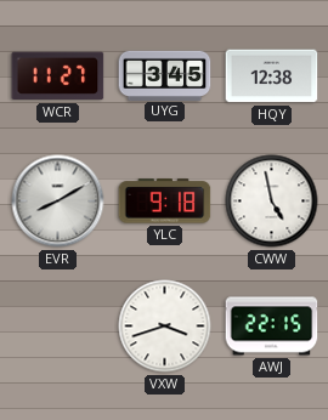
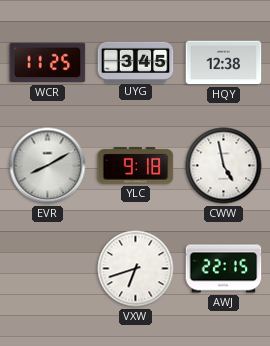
WCR: 11:27 -> 11:25
VXW: 3:42 -> 6:42
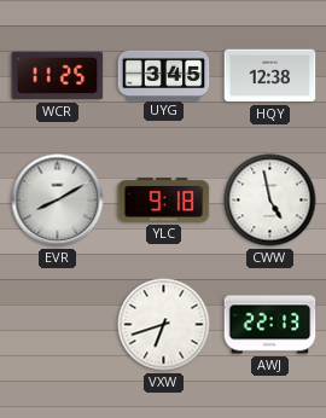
AWJ: 22:15 -> 22:13
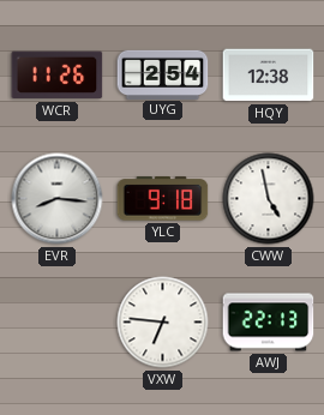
WCR: 11:25 -> 11:26
UYG: 3:45 -> 2:54
EVR: 8:10 -> 8:16
VXW: 6:42 -> 6:46
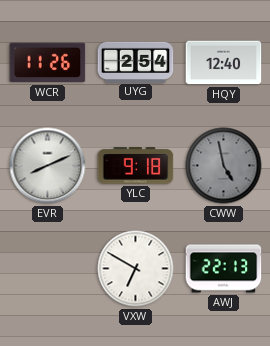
HQY: 12:38 -> 12:40
EVR: 8:16 -> 8:11
CWW dial: white -> grey
VXW: 6:46 -> 6:50
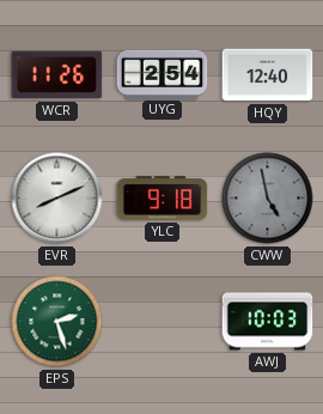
EPS: none -> 2:27
VXW: 6:50 -> none
AWJ: 22:13 -> 10:03
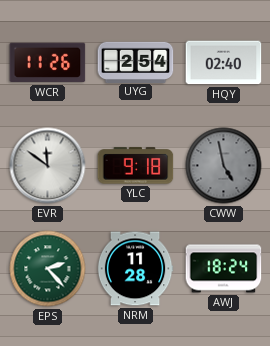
HQY: 12:40 -> 02:40
EVR: 8:11 -> 11:51
EPS: 2:27 -> 2:23
NRM: none -> 11:28
AWJ: 10:03 -> 18:24
